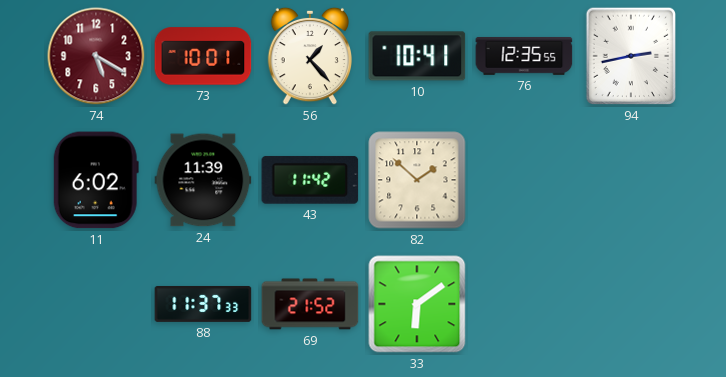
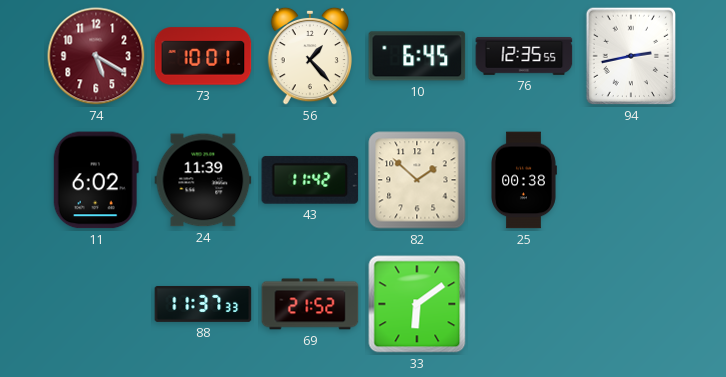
10: 10:41 -> 6:45
25: none -> 00:38
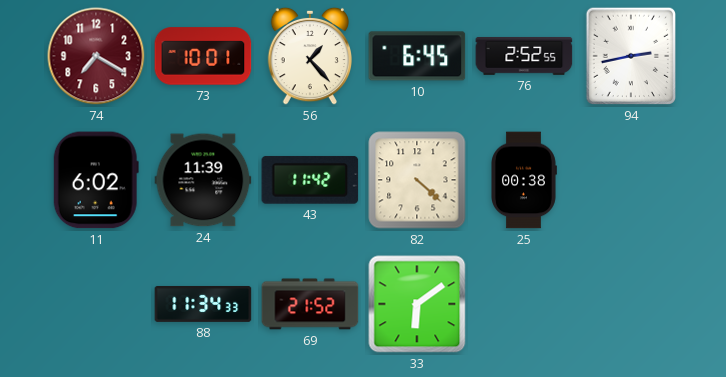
74: 5:20 -> 7:20
76: 12:35 -> 2:52
82: 1:52 -> 4:22
88: 11:37 -> 11:34
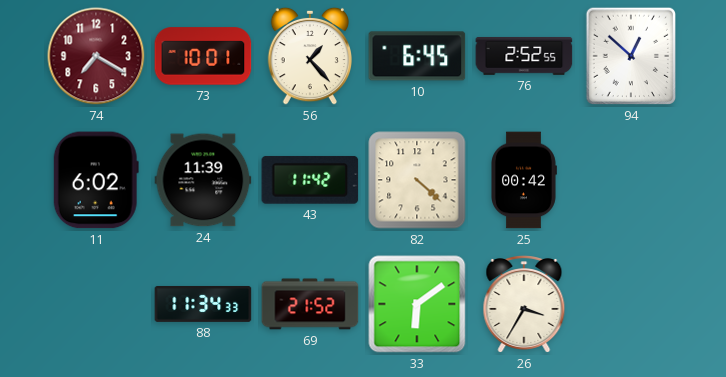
94: 2:43 -> 12:52
25: 00:38 -> 00:42
26: none -> 3:35
